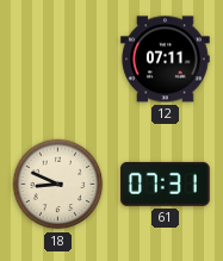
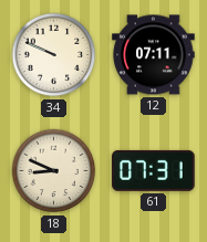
34: none -> 9:49
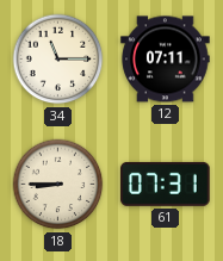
34: 9:49 -> 11:15
18: 8:49 -> 8:45
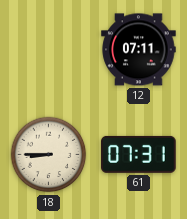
34: 11:15 -> none
